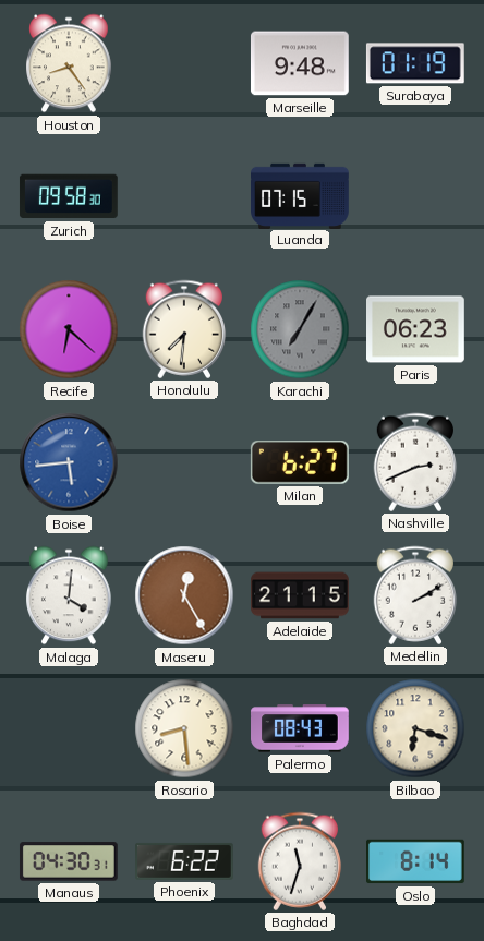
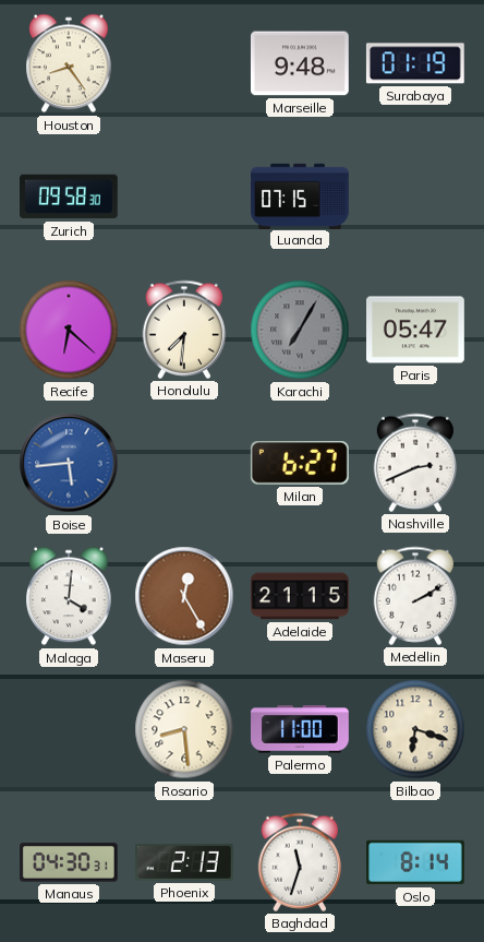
Paris: 06:23 -> 05:47
Palermo: 08:43 -> 11:00
Phoenix: 6:22 -> 2:13
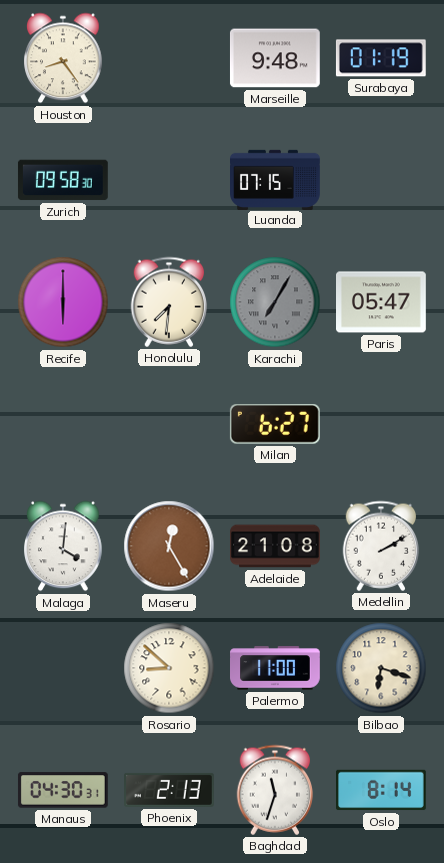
Recife: 6:22 -> 6:00
Boise: 5:44 -> none
Nashville: 2:41 -> none
Adelaide: 21:15 -> 21:08
Rosario: 8:29 -> 8:52
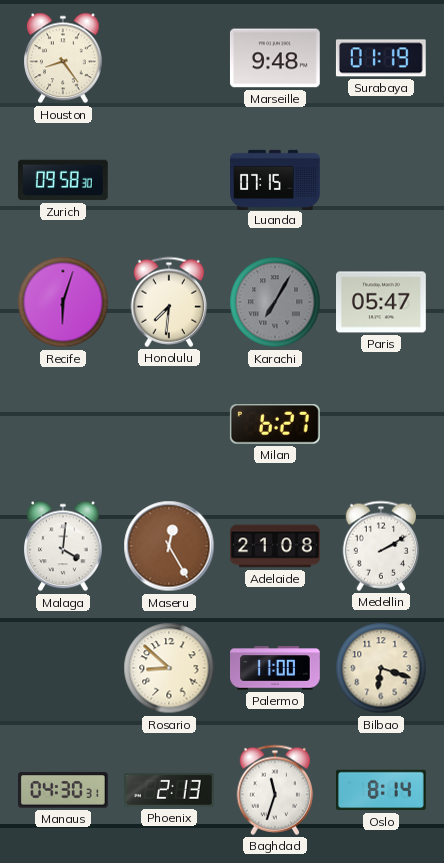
Recife: 6:00 -> 6:03
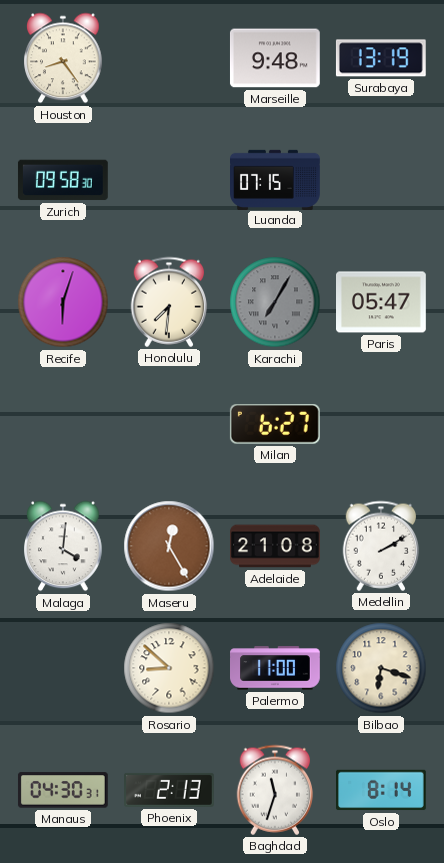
Surabaya: 01:19 -> 13:19
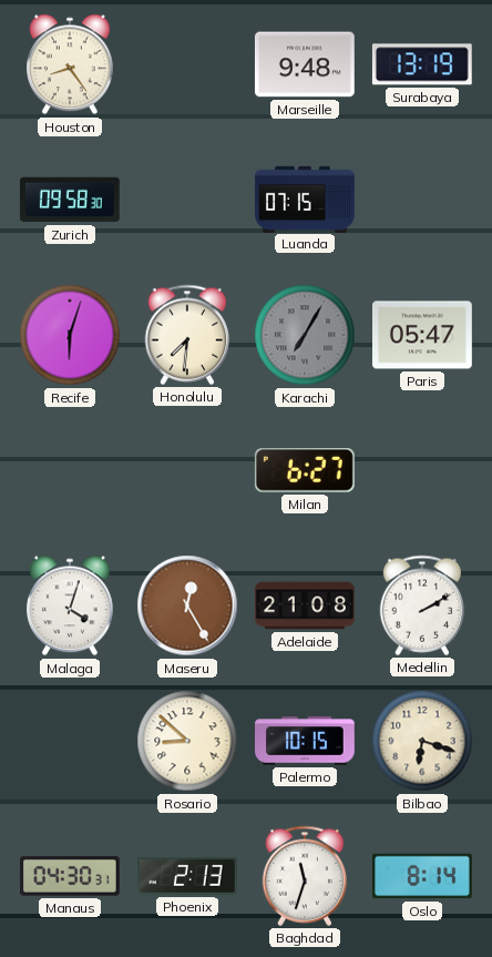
Malaga: 4:01 -> 4:03
Palermo: 11:00 -> 10:15
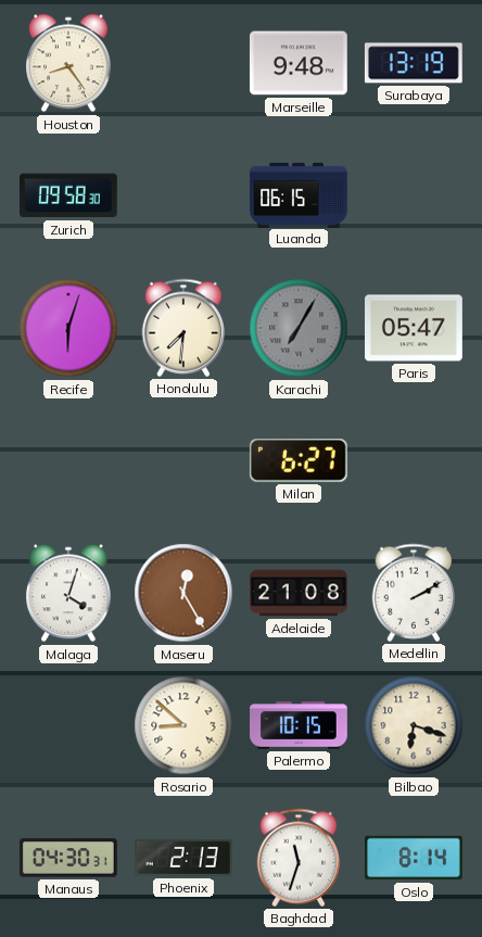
Luanda: 07:15 -> 06:15
